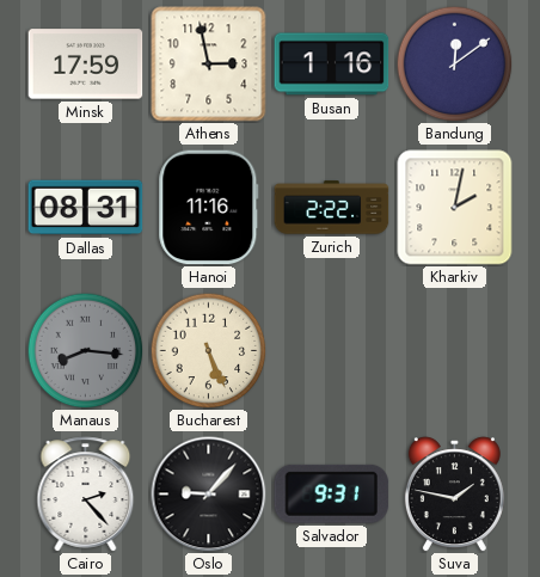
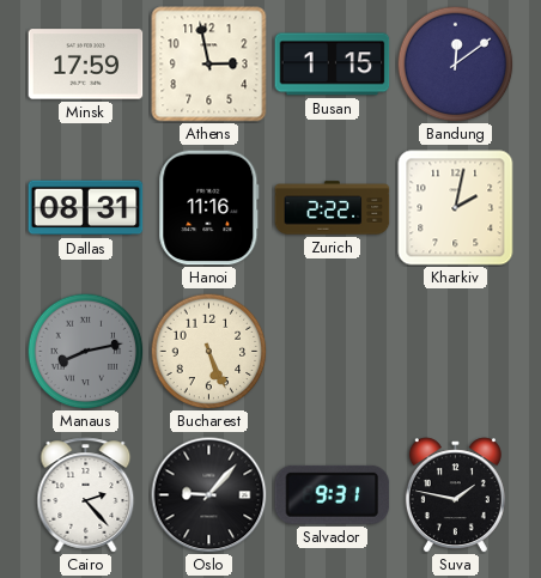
Busan: 1:16 -> 1:15
Manaus: 8:16 -> 8:13
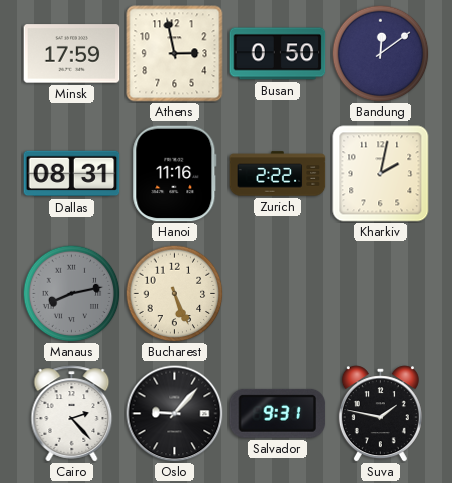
Busan: 1:15 -> 0:50
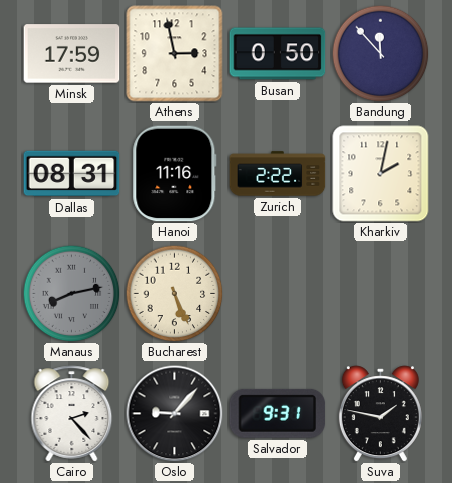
Bandung: 12:09 -> 11:53
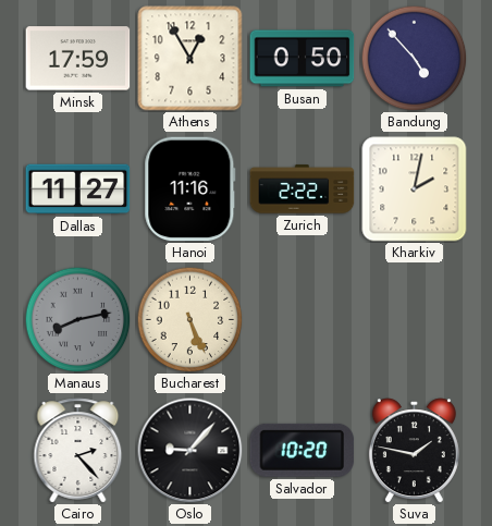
Athens: 2:58 -> 12:55
Bandung: 11:53 -> 4:53
Dallas: 08:31 -> 11:27
Salvador: 9:31 -> 10:20
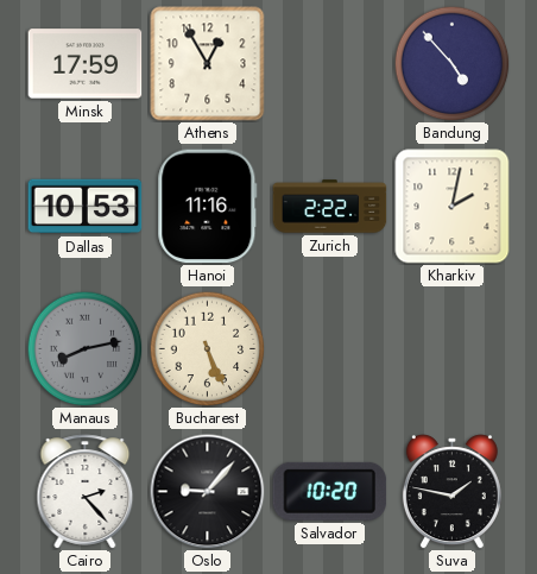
Busan: 0:50 -> none
Dallas: 11:27 -> 10:53
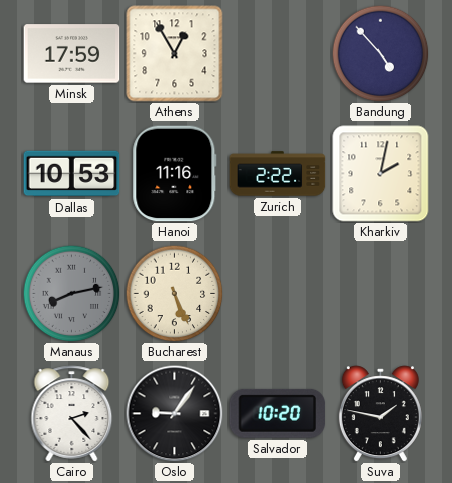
Oslo: 9:07 -> 9:06
